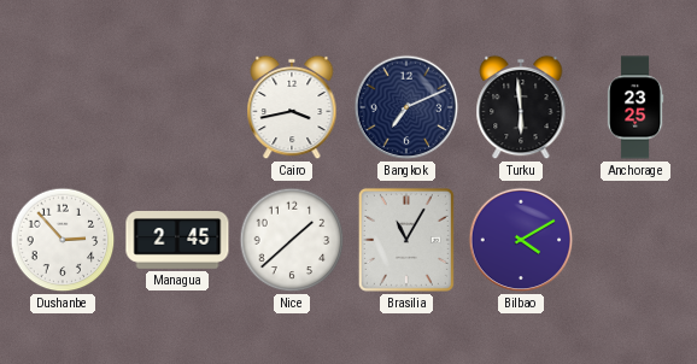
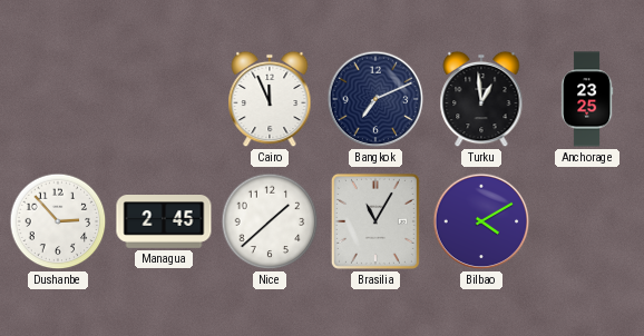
Cairo: 3:43 -> 11:56
Turku: 5:59 -> 12:59
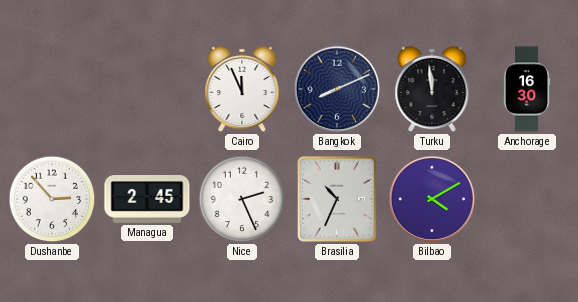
Bangkok: 7:11 -> 8:11
Turku: 12:59 -> 11:59
Anchorage: 23:25 -> 16:30
Nice: 1:38 -> 2:26
Brasilia: 11:05 -> 10:34
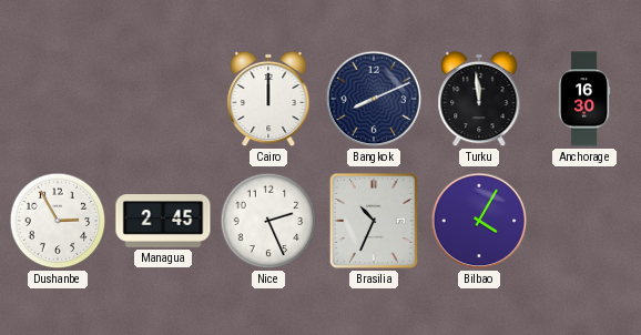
Cairo: 11:56 -> 12:00
Dushanbe: 2:53 -> 2:55
Bilbao: 4:10 -> 4:05
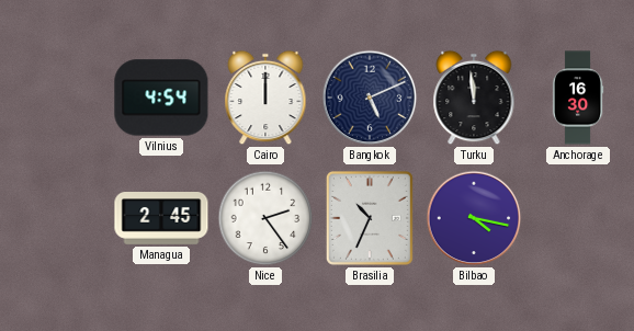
Vilnius: none -> 4:54
Bangkok: 8:11 -> 5:11
Dushanbe: 2:55 -> none
Nice: 2:26 -> 2:24
Bilbao: 4:05 -> 4:17
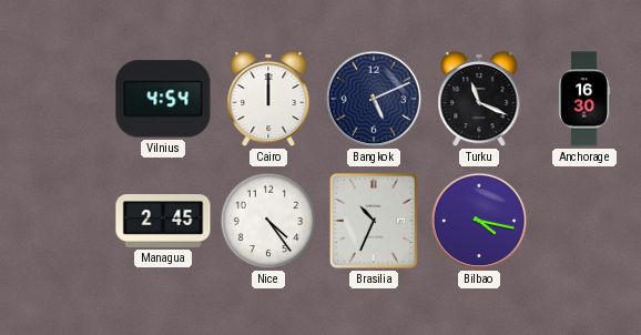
Turku: 11:59 -> 11:19
Nice: 2:24 -> 4:24
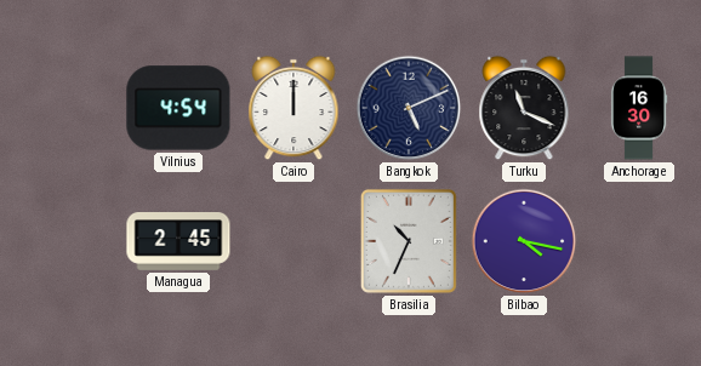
Nice: 4:24 -> none
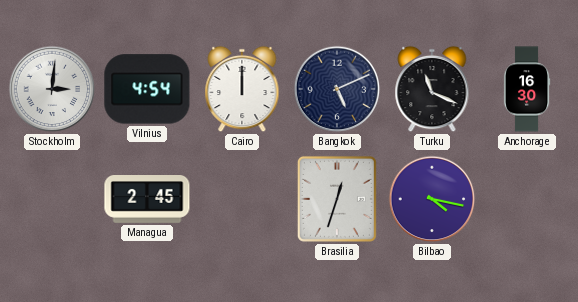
Stockholm: none -> 3:01
Brasilia: 10:34 -> 12:33
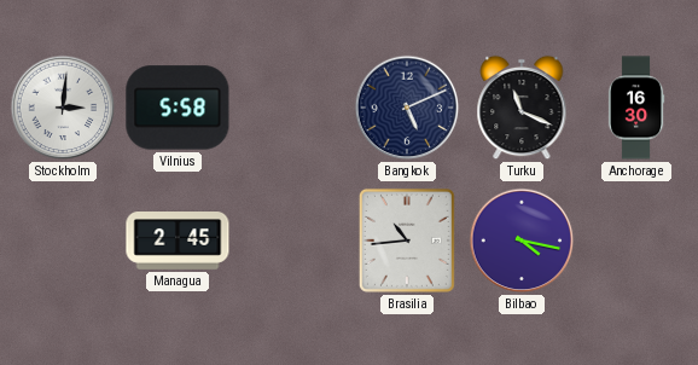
Vilnius: 4:54 -> 5:58
Cairo: 12:00 -> none
Brasilia: 12:33 -> 10:44
